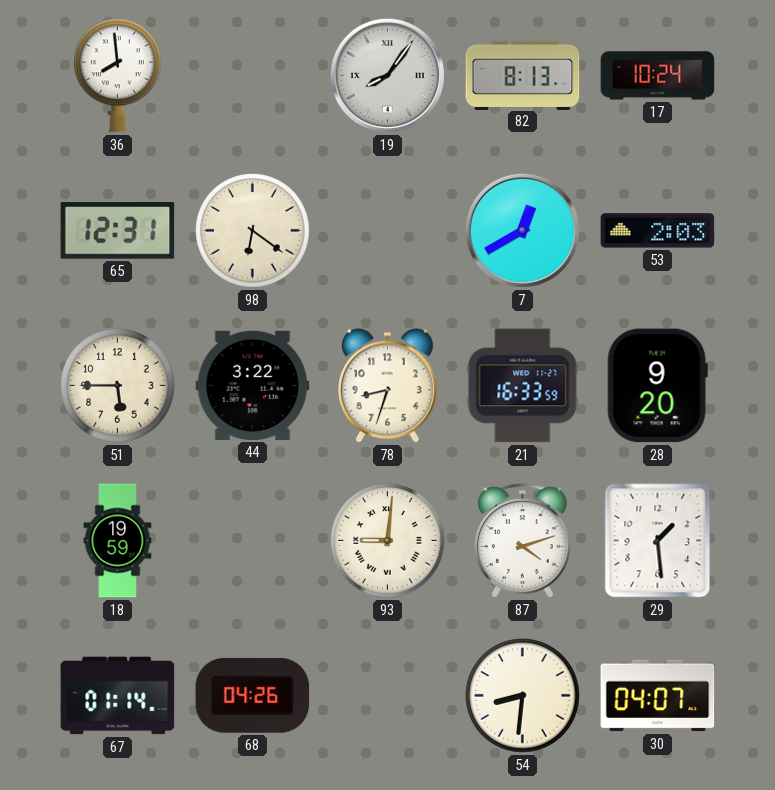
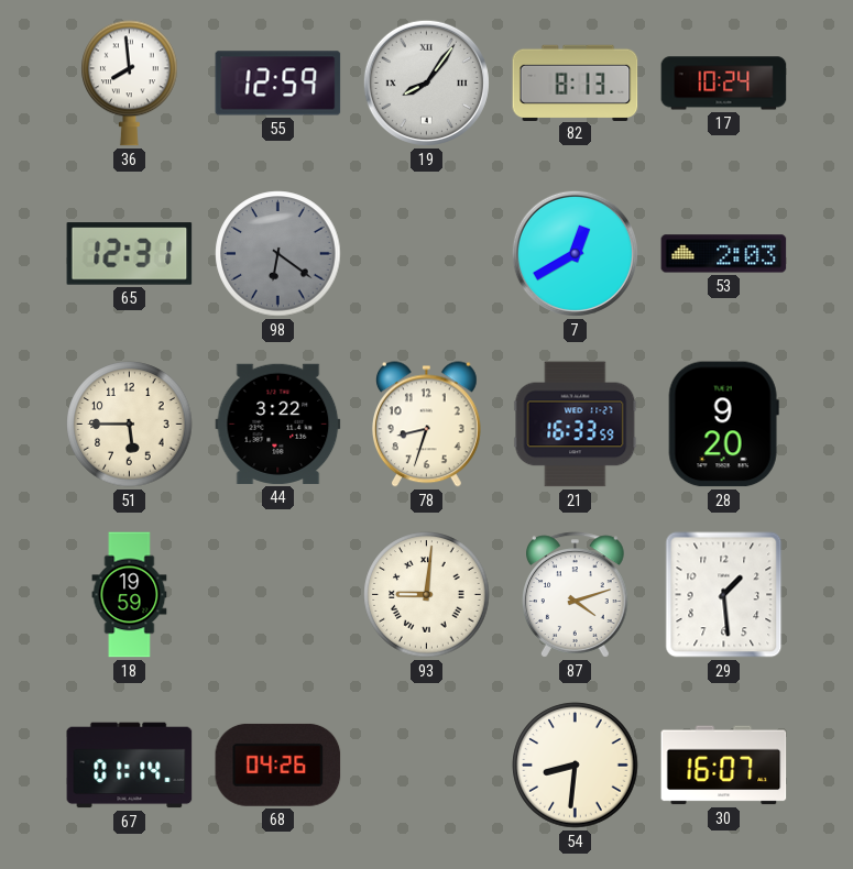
55: none -> 12:59
98 dial: cream -> grey
30: 04:07 -> 16:07
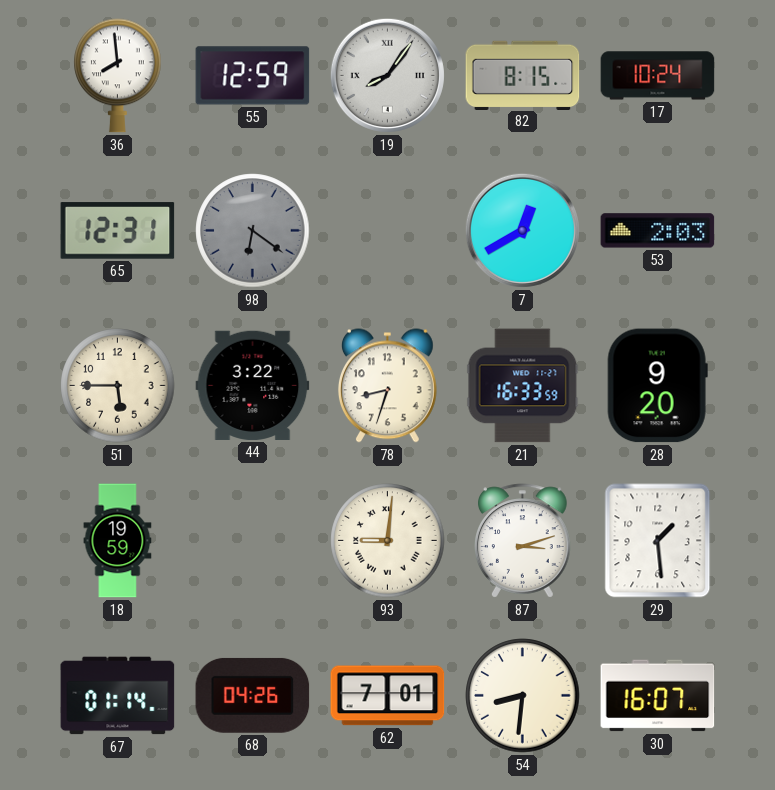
82: 8:13 -> 8:15
87: 4:12 -> 3:12
62: none -> 7:01
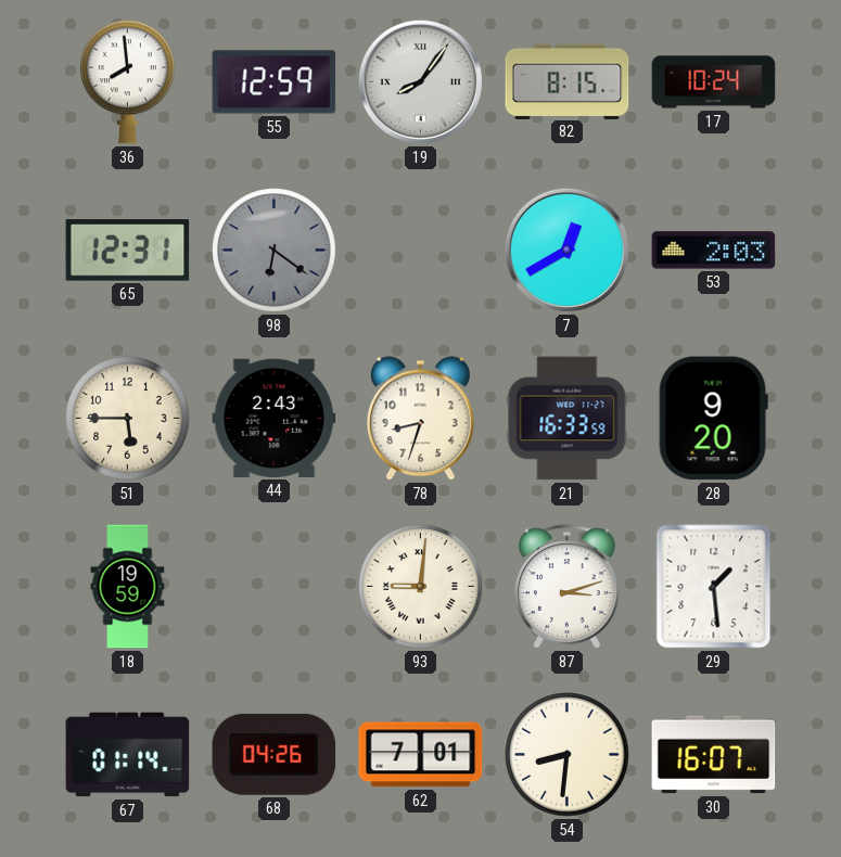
44: 3:22 -> 2:43
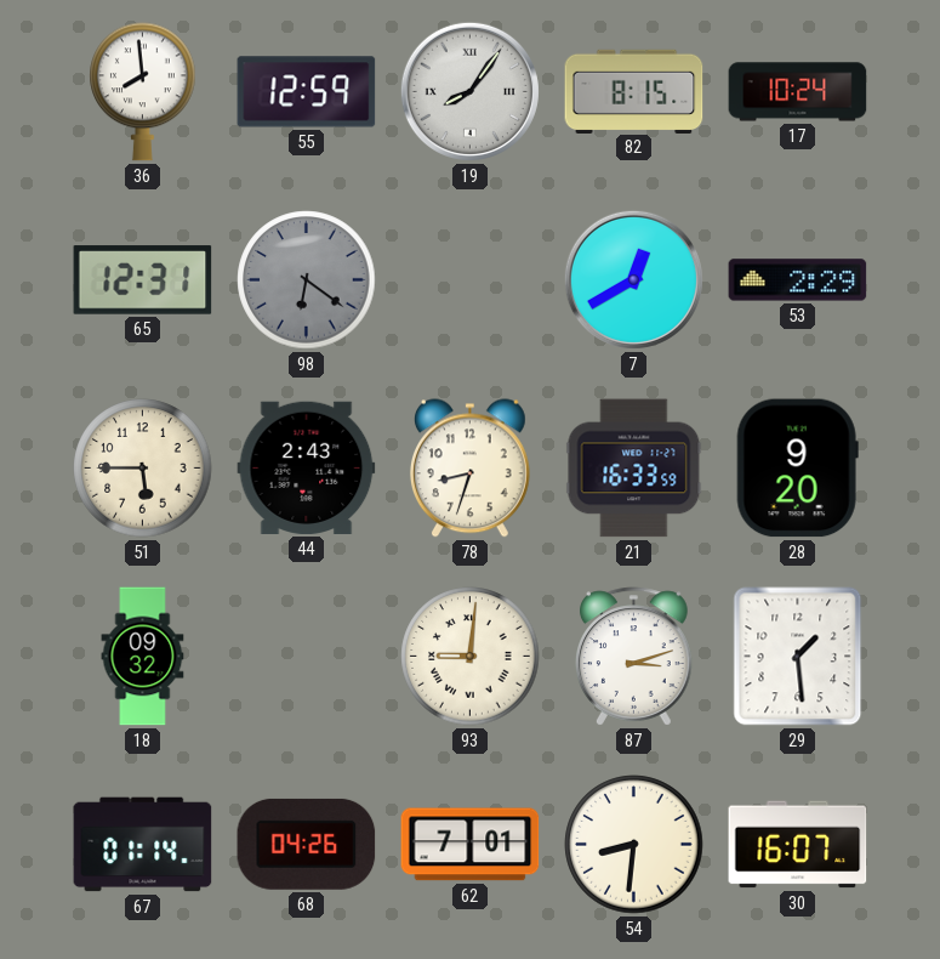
53: 2:03 -> 2:29
18: 19:59 -> 09:32
